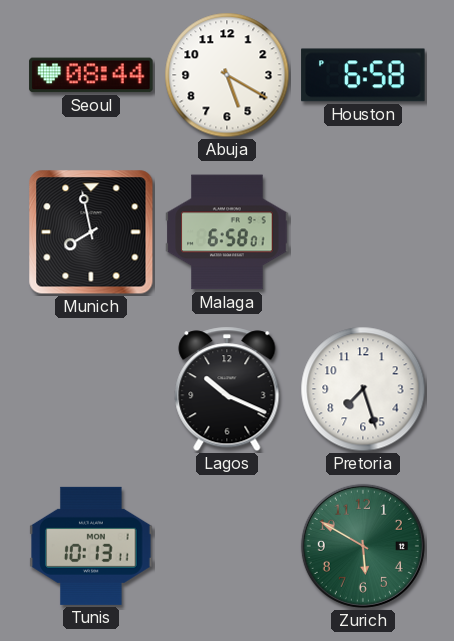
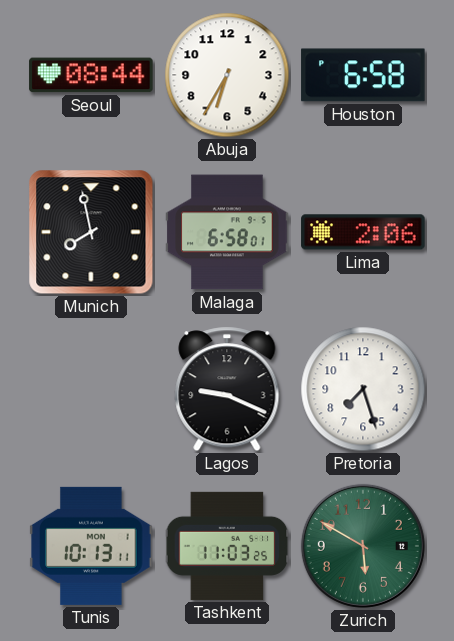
Abuja: 5:20 -> 6:35
Lima: none -> 2:06
Lagos: 10:19 -> 9:19
Tashkent: none -> 11:03
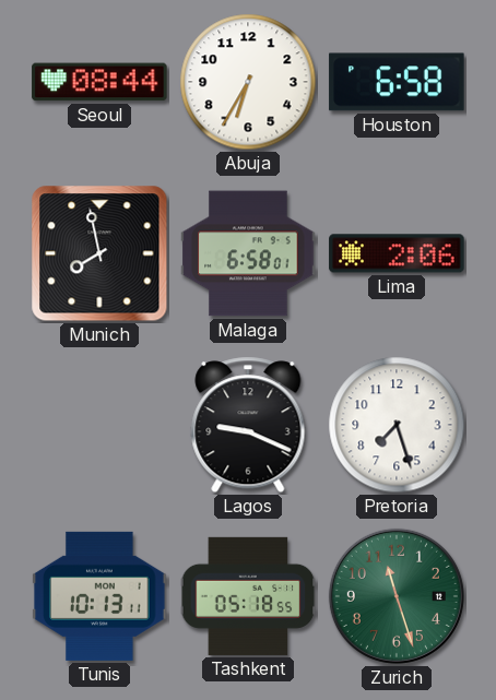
Tashkent: 11:03 -> 05:18
Zurich: 5:50 -> 11:27
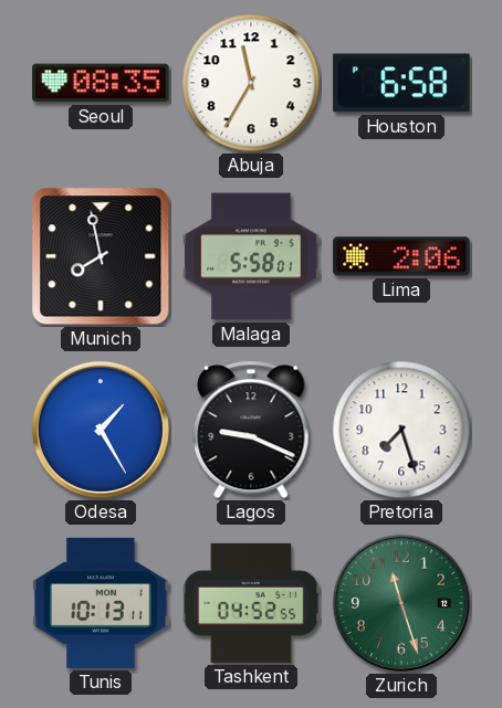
Seoul: 08:44 -> 08:35
Abuja: 6:35 -> 11:35
Malaga: 6:58 -> 5:58
Odesa: none -> 1:25
Tashkent: 05:18 -> 04:52
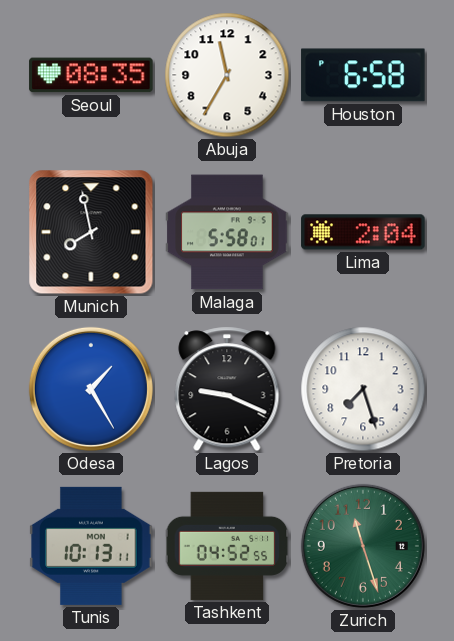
Lima: 2:06 -> 2:04
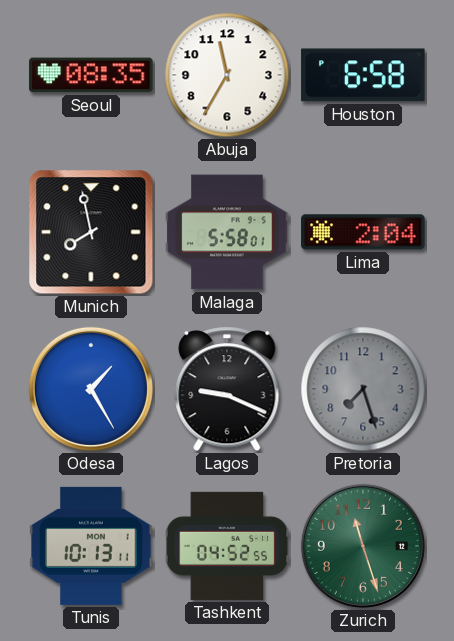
Pretoria dial: white -> grey
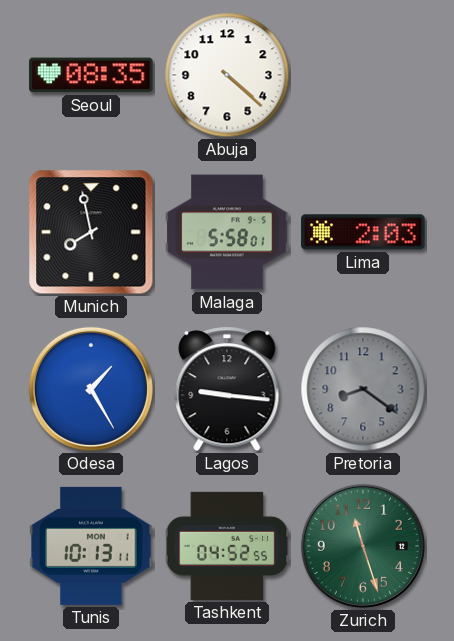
Abuja: 11:35 -> 4:22
Houston: 6:58 -> none
Lima: 2:04 -> 2:03
Lagos: 9:19 -> 9:16
Pretoria: 7:27 -> 8:21
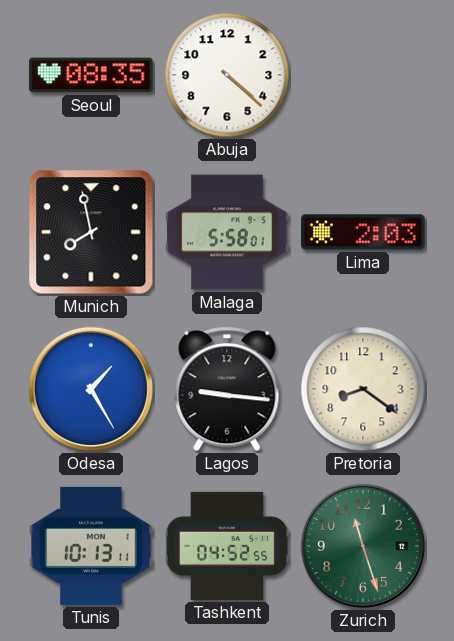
Pretoria dial: grey -> cream
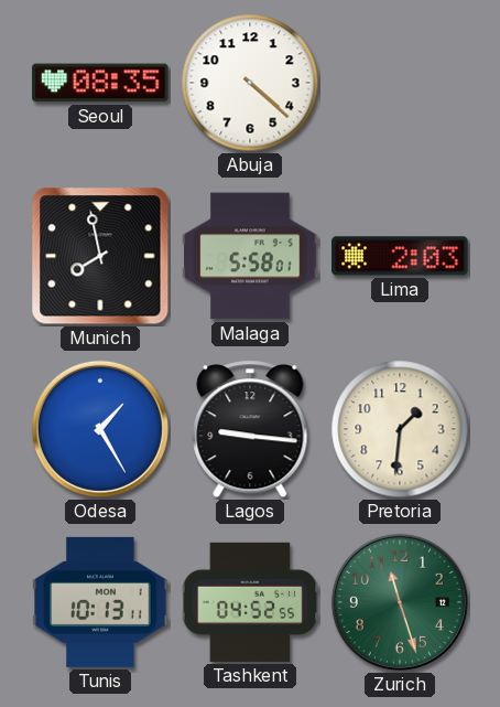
Pretoria: 8:21 -> 1:31
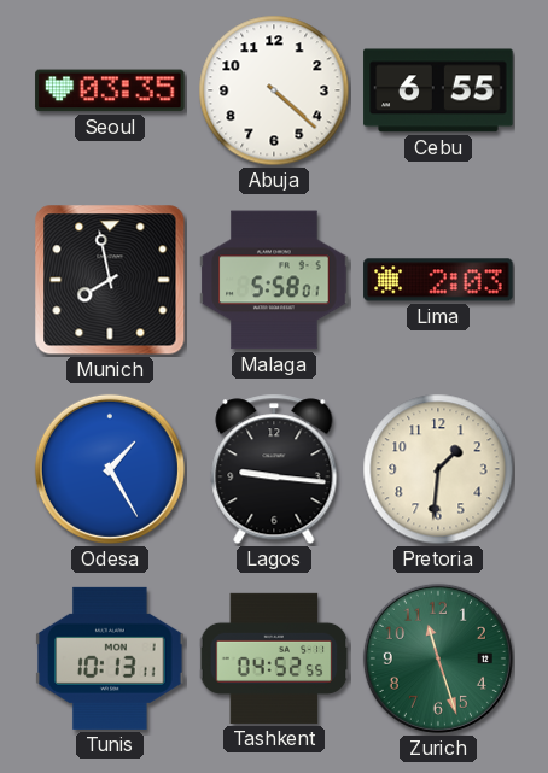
Seoul: 08:35 -> 03:35
Cebu: none -> 6:55
